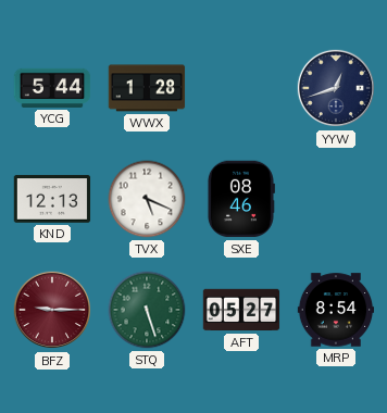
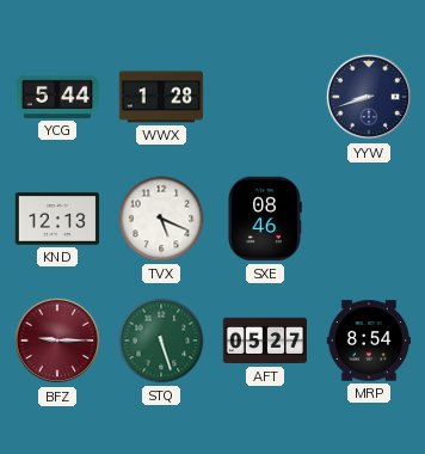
YYW: 12:42 -> 8:42
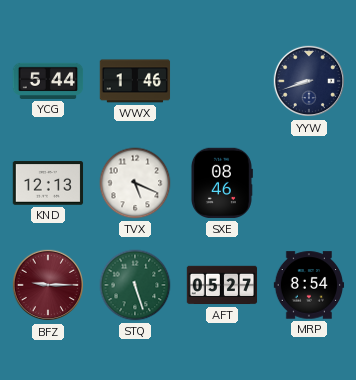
WWX: 1:28 -> 1:46
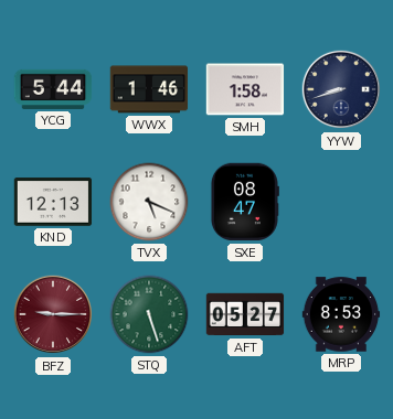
SMH: none -> 1:58
SXE: 08:46 -> 08:47
MRP: 8:54 -> 8:53
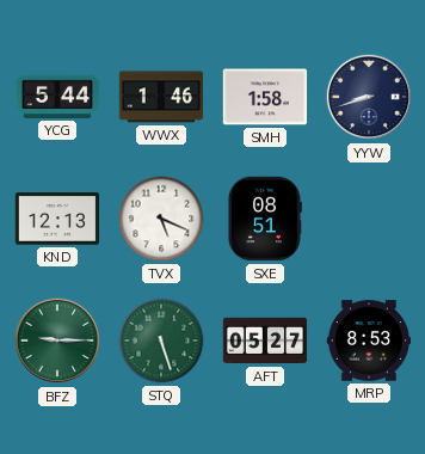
SXE: 08:47 -> 08:51
BFZ dial: burgundy -> green
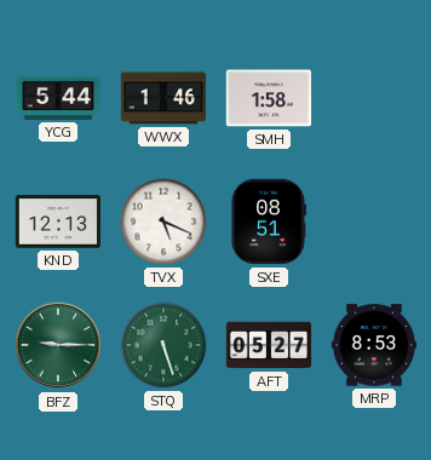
YYW: 8:42 -> none
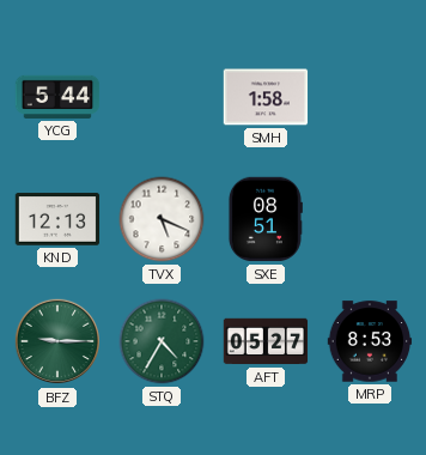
WWX: 1:46 -> none
STQ: 5:27 -> 4:35
